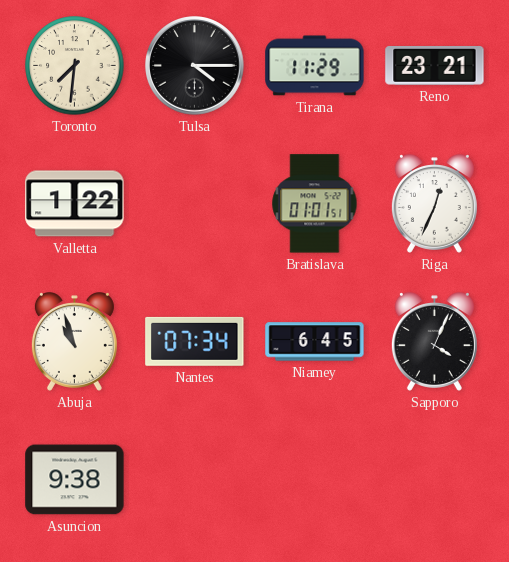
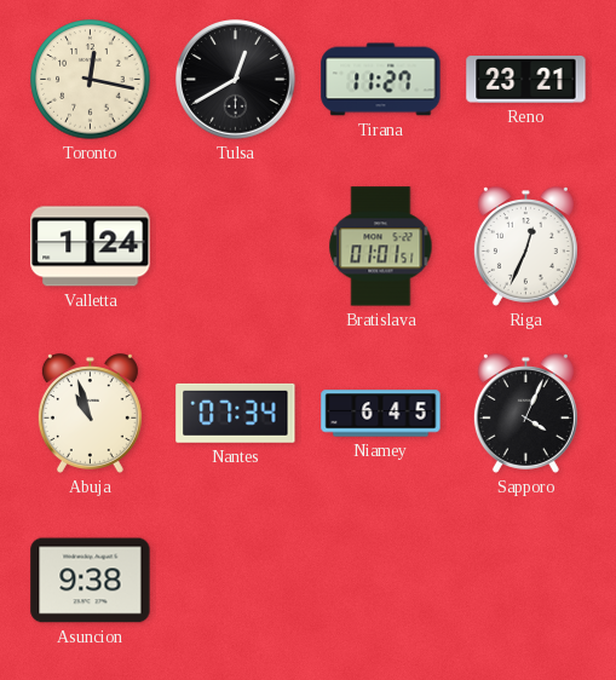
Toronto: 7:31 -> 12:17
Tulsa: 4:15 -> 12:40
Tirana: 11:29 -> 11:27
Valletta: 1:22 -> 1:24
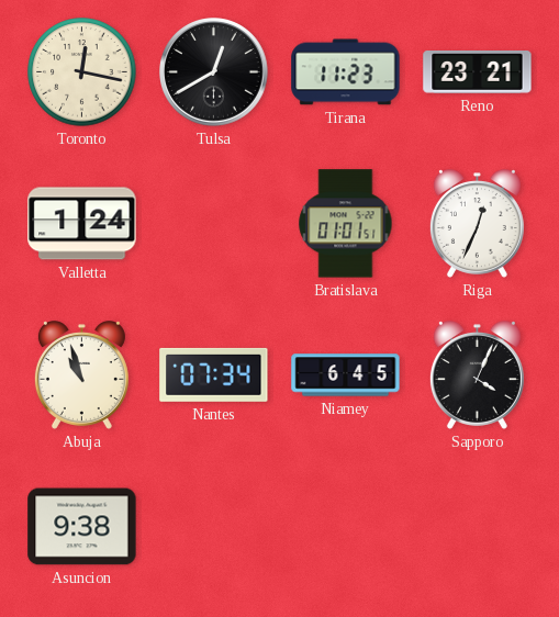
Tirana: 11:27 -> 11:23
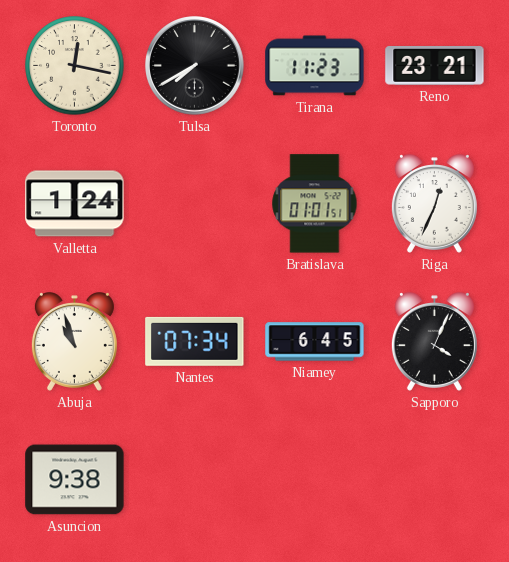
Tulsa: 12:40 -> 7:40
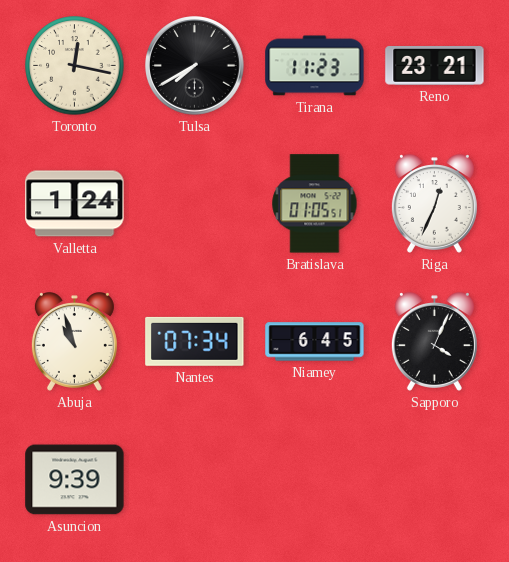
Bratislava: 01:01 -> 01:05
Asuncion: 9:38 -> 9:39
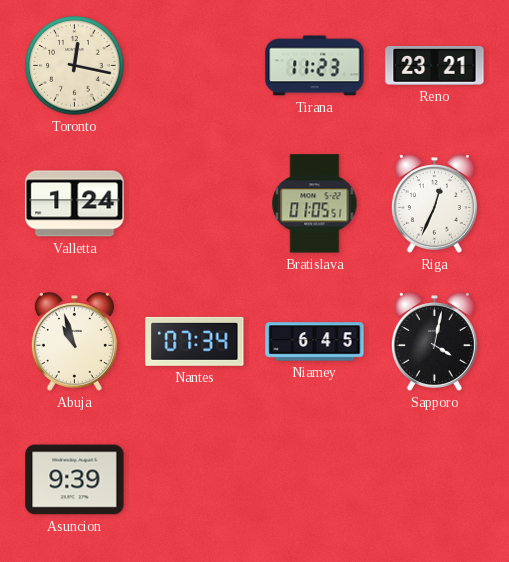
Tulsa: 7:40 -> none
Sapporo: 4:04 -> 4:02
